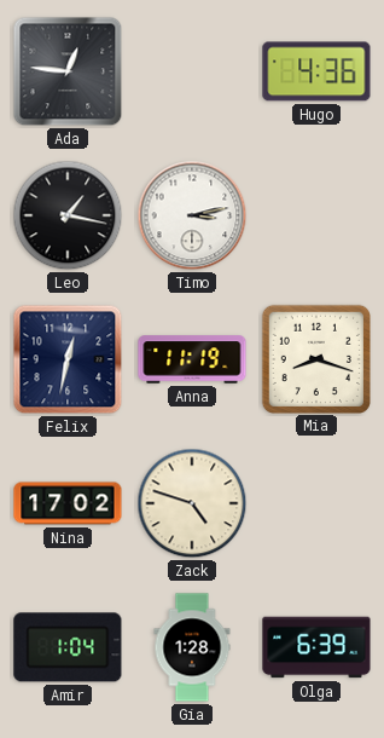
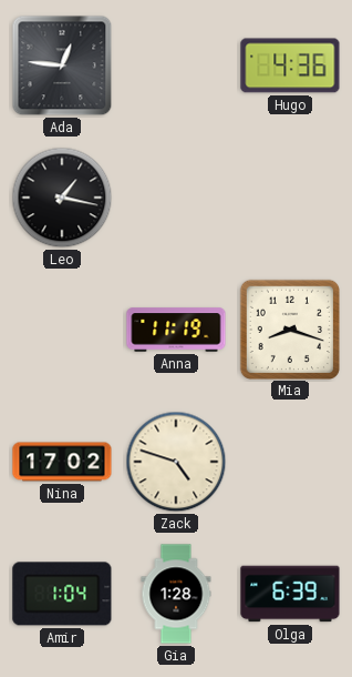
Timo: 3:13 -> none
Felix: 12:32 -> none
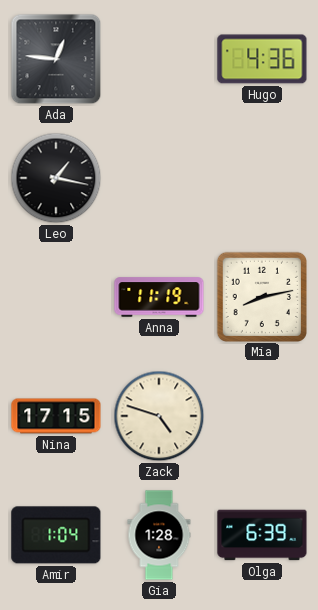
Mia: 8:18 -> 8:13
Nina: 17:02 -> 17:15
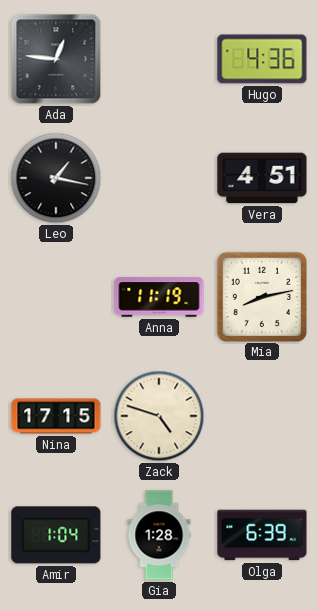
Vera: none -> 4:51
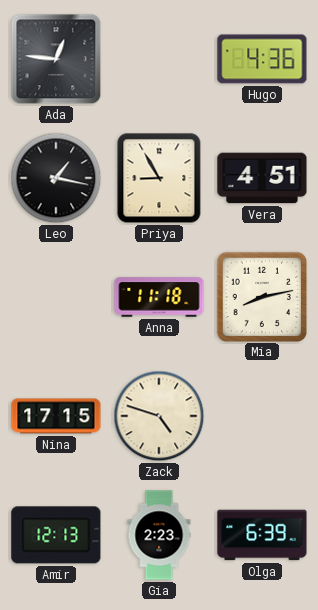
Priya: none -> 8:55
Anna: 11:19 -> 11:18
Amir: 1:04 -> 12:13
Gia: 1:28 -> 2:23
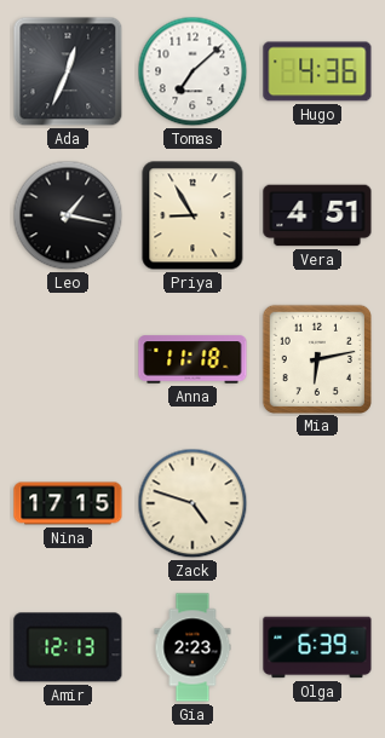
Ada: 12:46 -> 12:34
Tomas: none -> 7:08
Mia: 8:13 -> 6:13
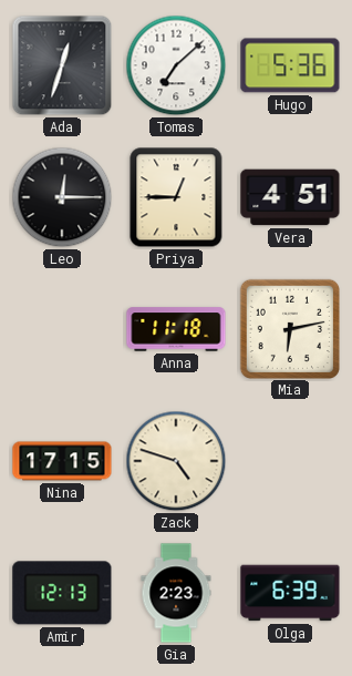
Ada: 12:34 -> 12:33
Hugo: 4:36 -> 5:36
Leo: 1:17 -> 12:15
Priya: 8:55 -> 12:45
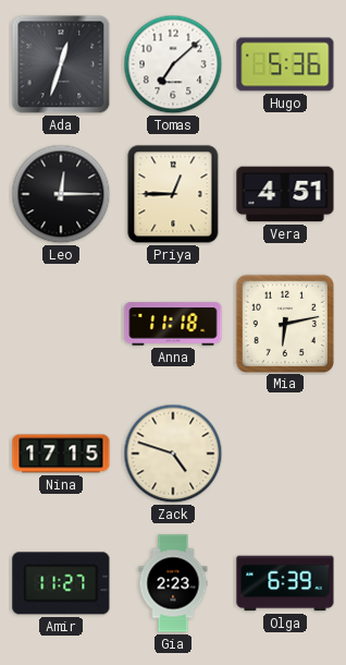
Amir: 12:13 -> 11:27
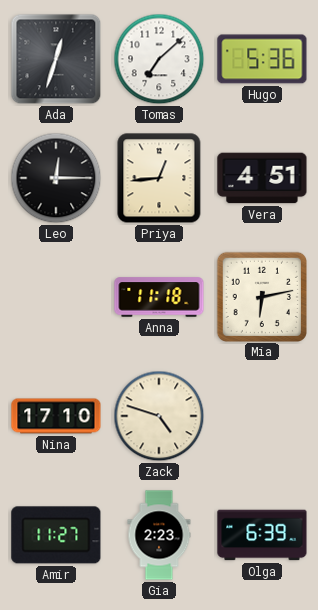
Priya: 12:45 -> 12:44
Nina: 17:15 -> 17:10
